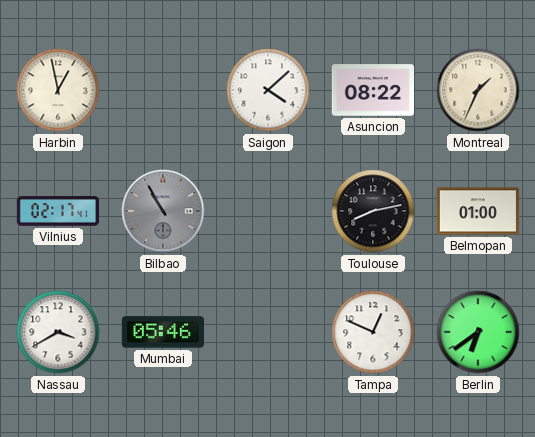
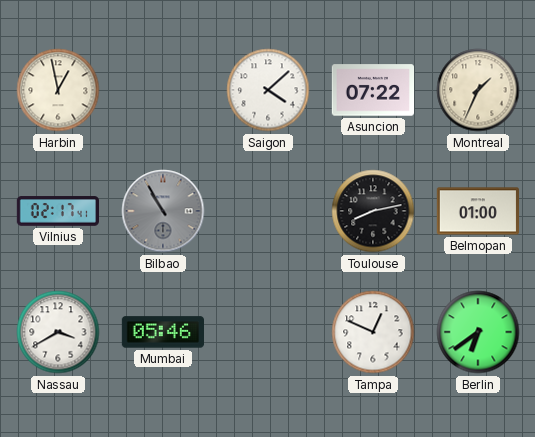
Asuncion: 08:22 -> 07:22
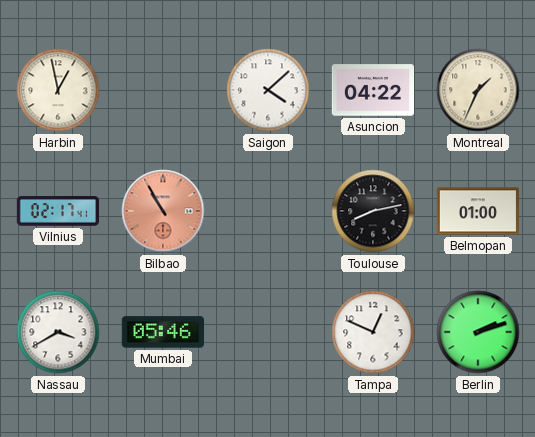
Asuncion: 07:22 -> 04:22
Bilbao dial: grey -> salmon
Berlin: 6:39 -> 2:12
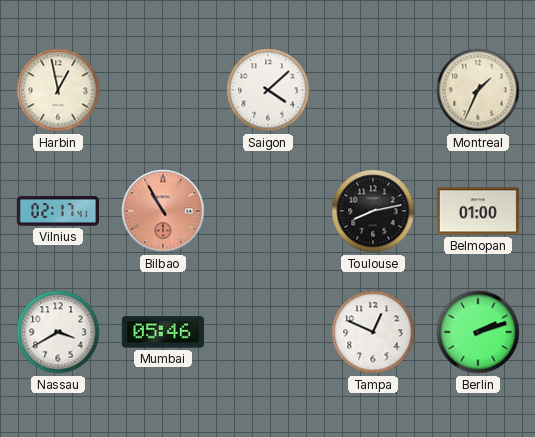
Asuncion: 04:22 -> none
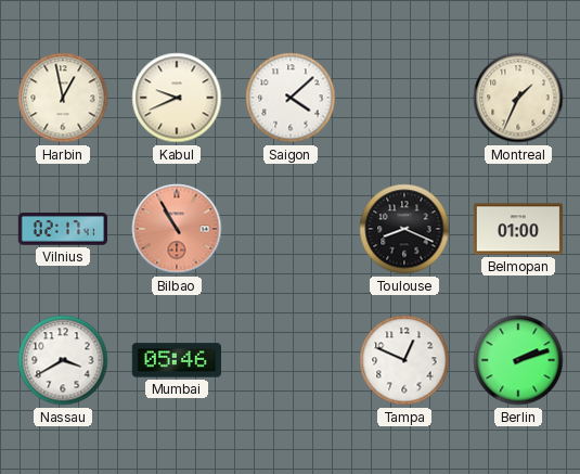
Kabul: none -> 9:41
Toulouse: 8:13 -> 8:19
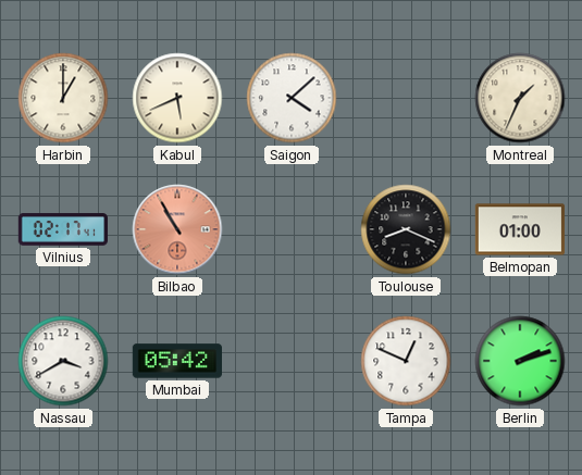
Harbin: 12:58 -> 1:00
Kabul: 9:41 -> 5:41
Mumbai: 05:46 -> 05:42
